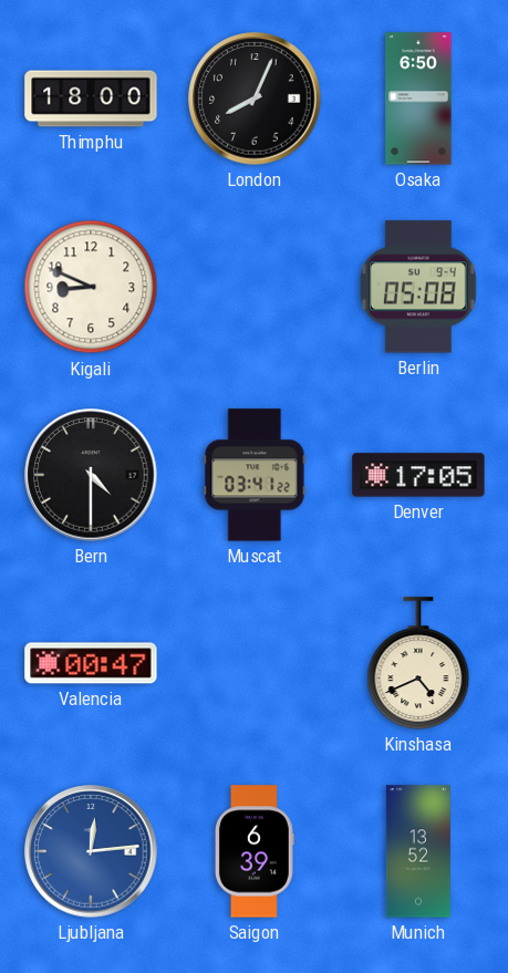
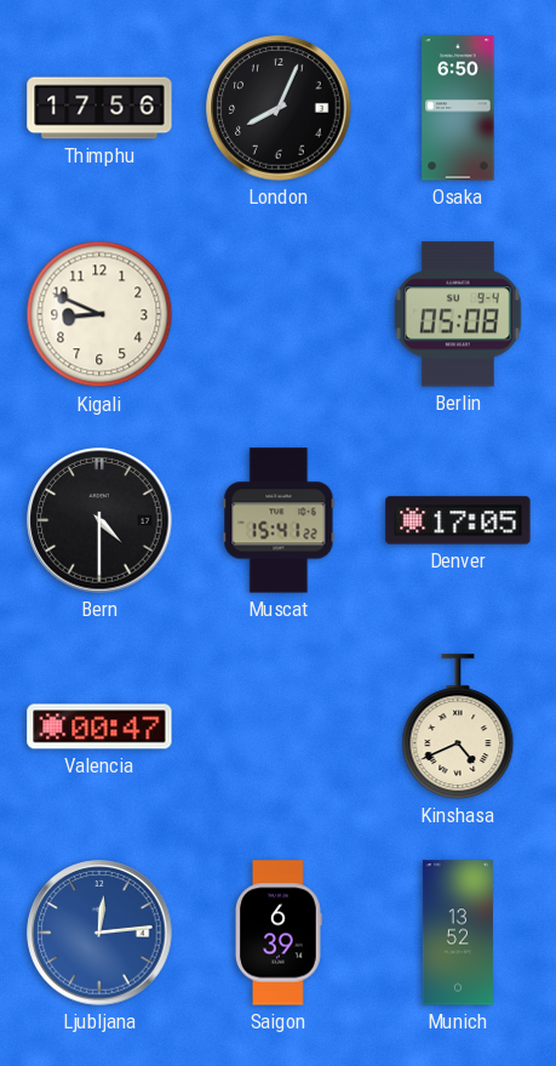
Thimphu: 18:00 -> 17:56
Muscat: 03:41 -> 15:41
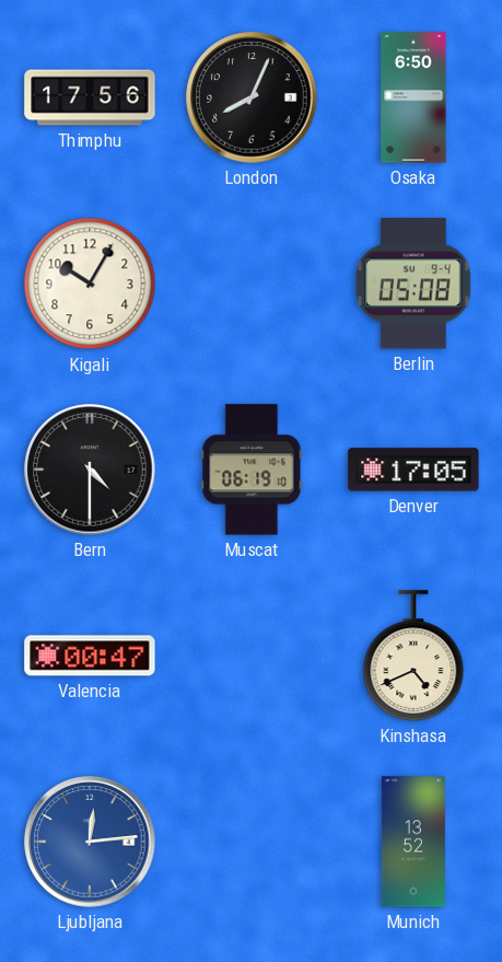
Kigali: 8:49 -> 10:05
Muscat: 15:41 -> 06:19
Saigon: 6:39 -> none
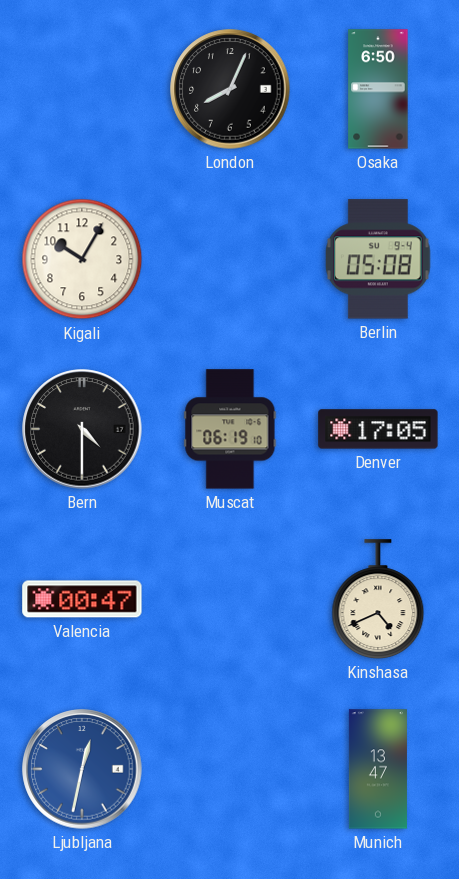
Thimphu: 17:56 -> none
Ljubljana: 12:14 -> 12:32
Munich: 13:52 -> 13:47
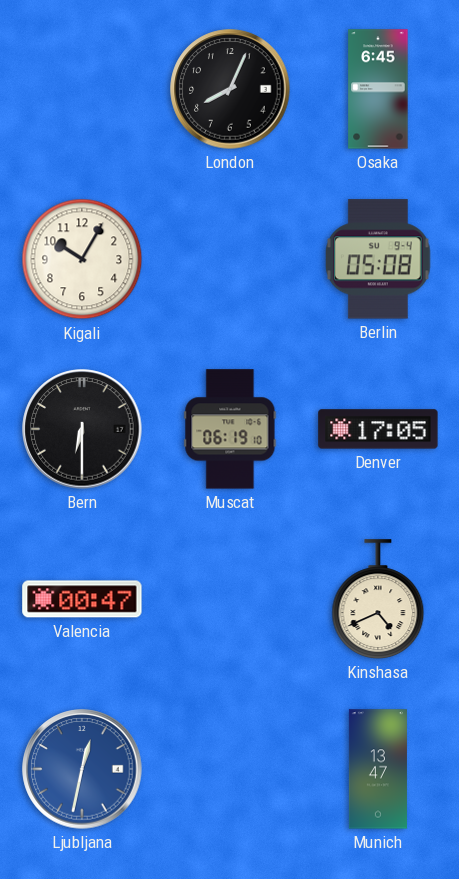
Osaka: 6:50 -> 6:45
Bern: 4:30 -> 6:30
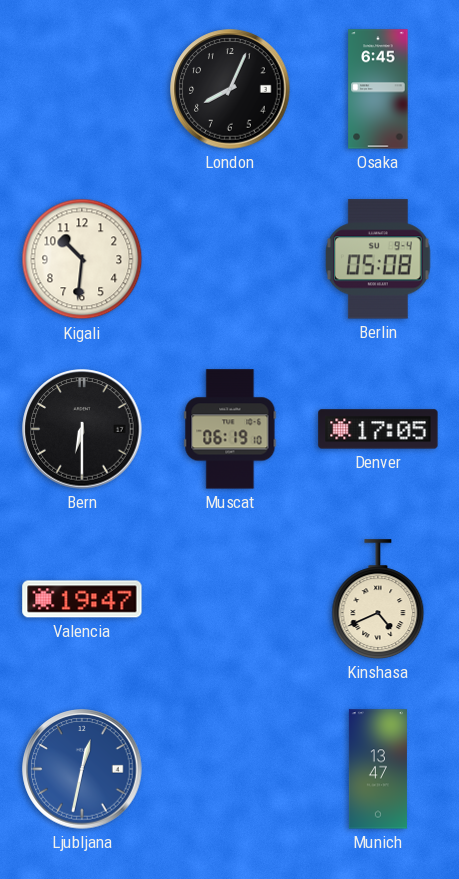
Kigali: 10:05 -> 10:31
Valencia: 00:47 -> 19:47
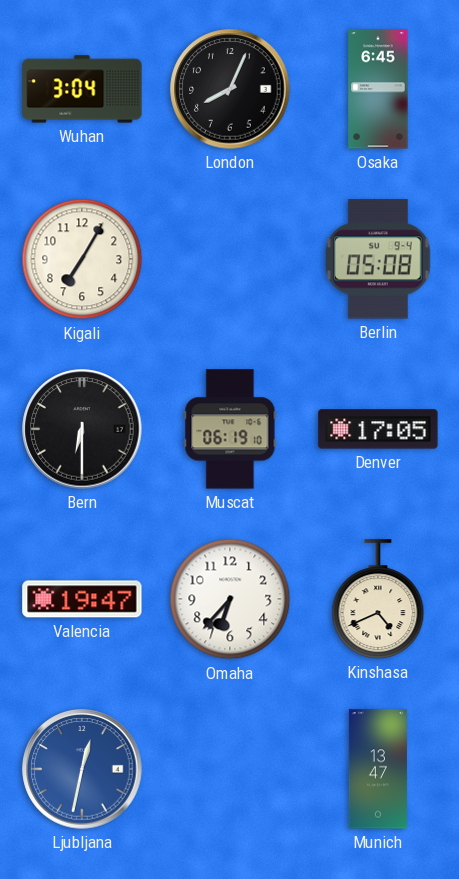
Wuhan: none -> 3:04
Kigali: 10:31 -> 7:05
Omaha: none -> 6:37
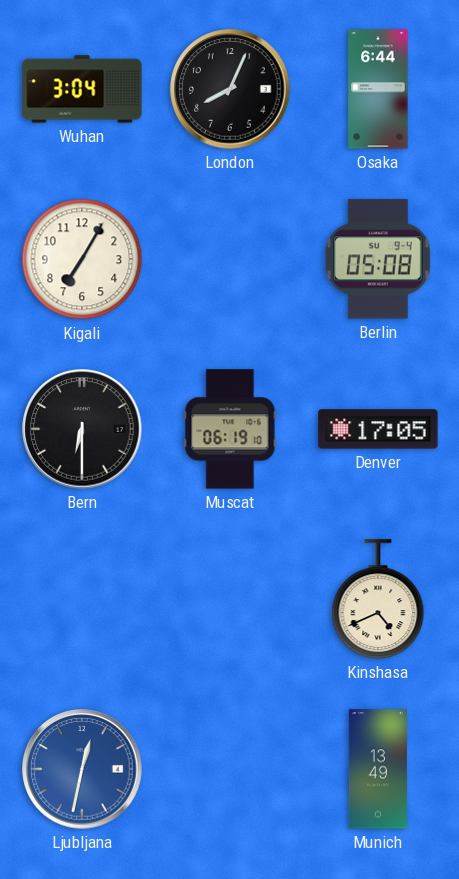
Osaka: 6:45 -> 6:44
Valencia: 19:47 -> none
Omaha: 6:37 -> none
Munich: 13:47 -> 13:49
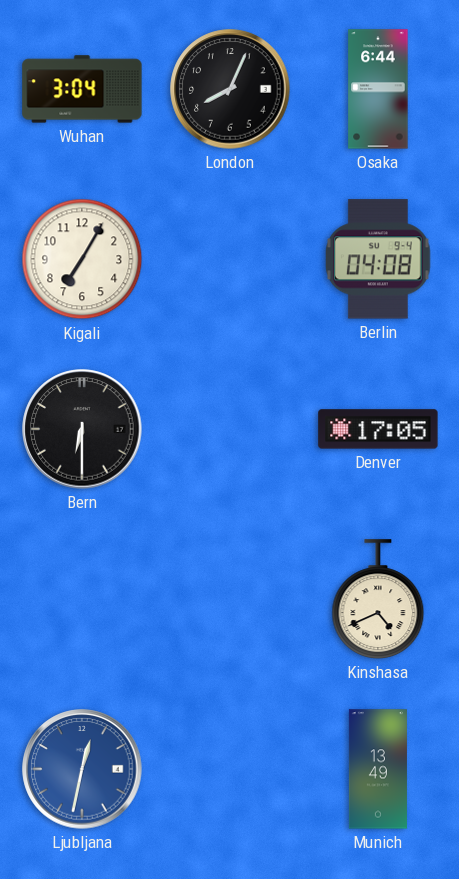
Berlin: 05:08 -> 04:08
Muscat: 06:19 -> none
